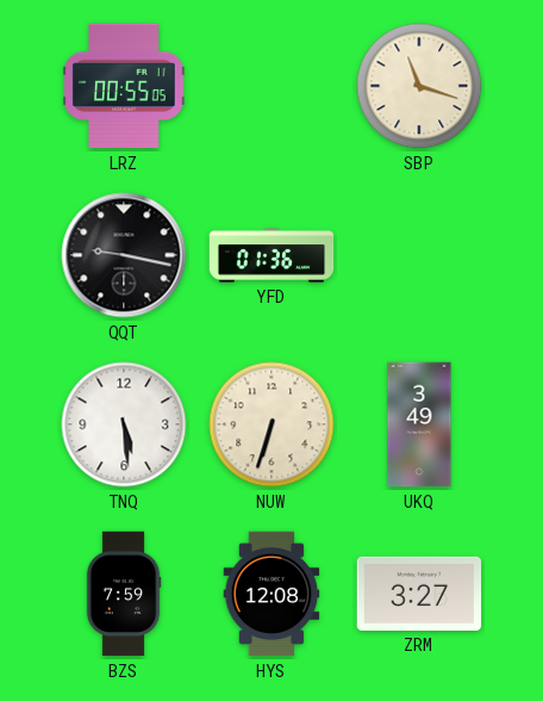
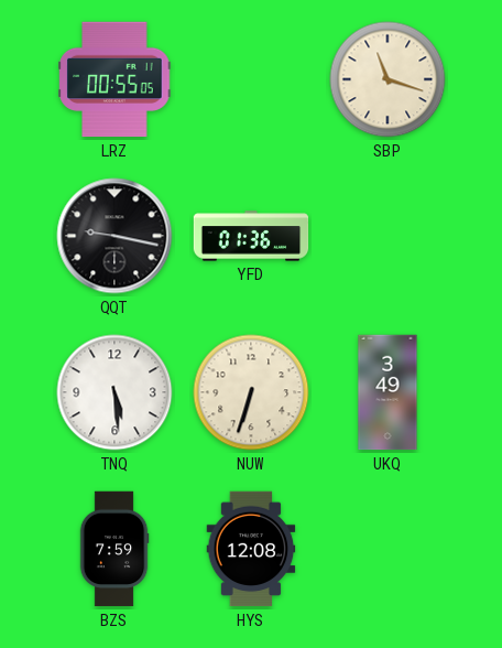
ZRM: 3:27 -> none
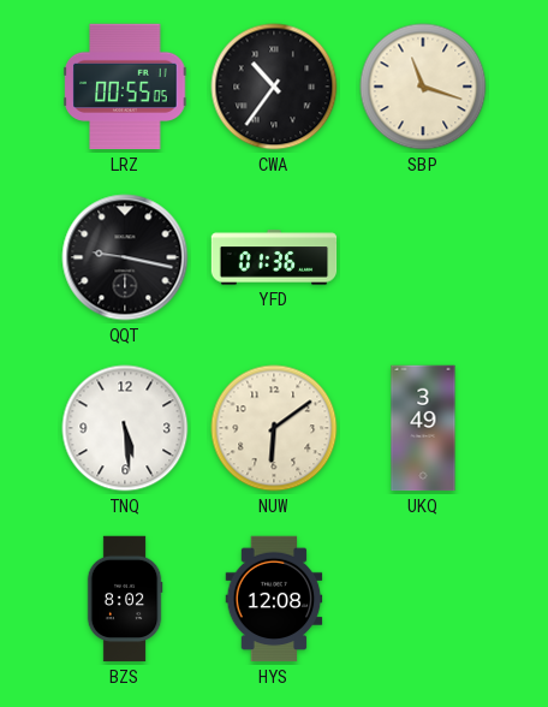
CWA: none -> 10:36
NUW: 6:33 -> 6:09
BZS: 7:59 -> 8:02
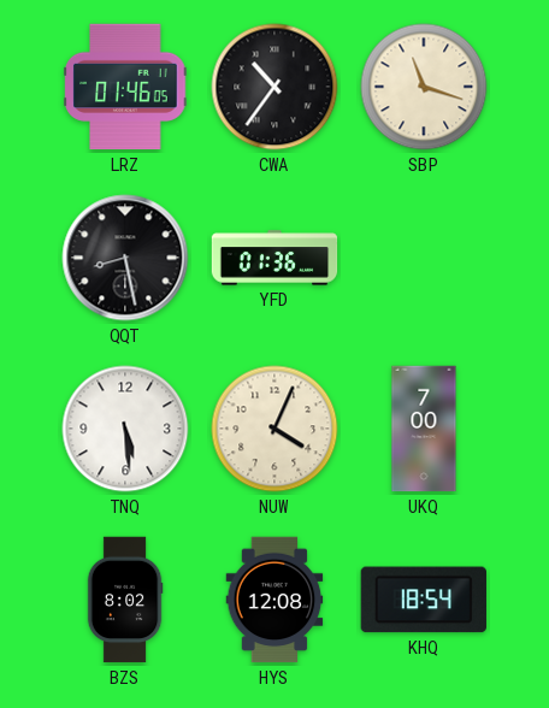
LRZ: 00:55 -> 01:46
QQT: 9:17 -> 8:28
NUW: 6:09 -> 4:04
UKQ: 3:49 -> 7:00
KHQ: none -> 18:54
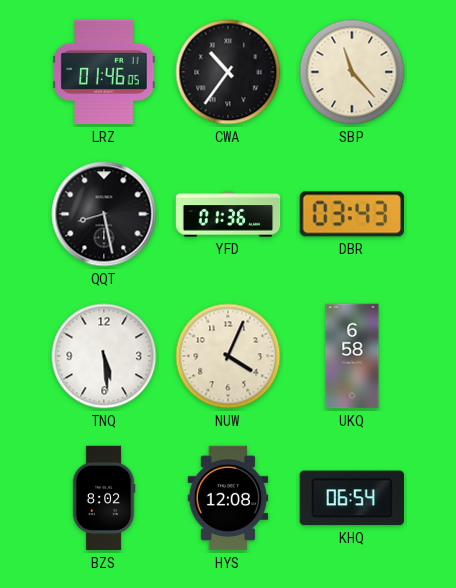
SBP: 11:18 -> 11:23
DBR: none -> 03:43
UKQ: 7:00 -> 6:58
KHQ: 18:54 -> 06:54
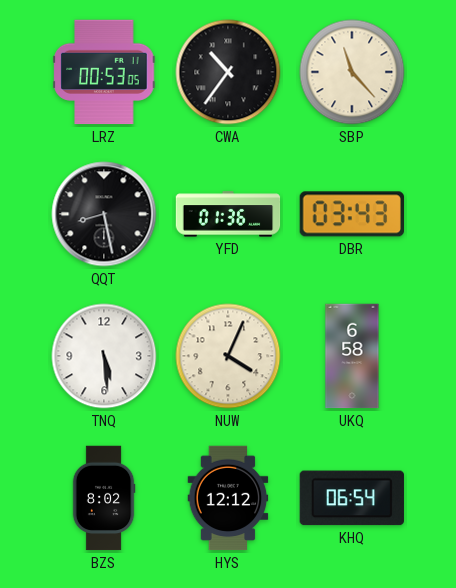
LRZ: 01:46 -> 00:53
HYS: 12:08 -> 12:12
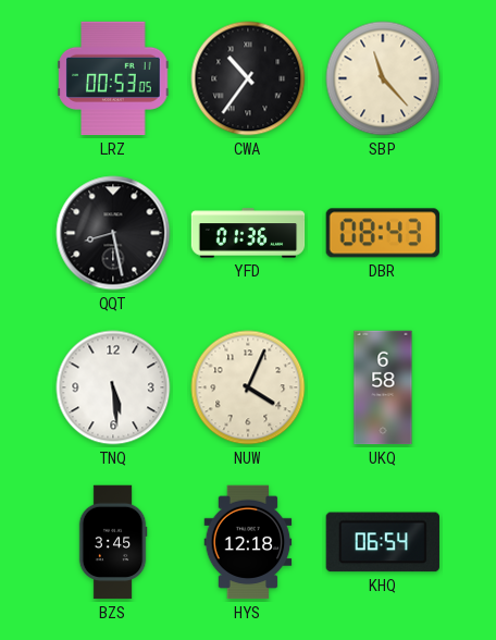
DBR: 03:43 -> 08:43
BZS: 8:02 -> 3:45
HYS: 12:12 -> 12:18
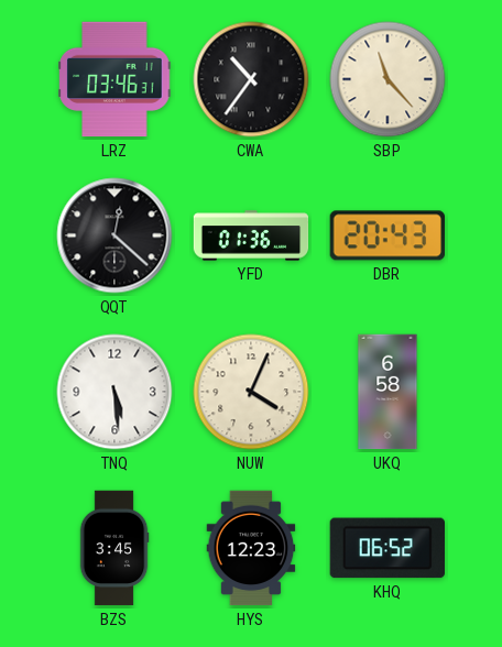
LRZ: 00:53 -> 03:46
QQT: 8:28 -> 12:22
DBR: 08:43 -> 20:43
HYS: 12:18 -> 12:23
KHQ: 06:54 -> 06:52
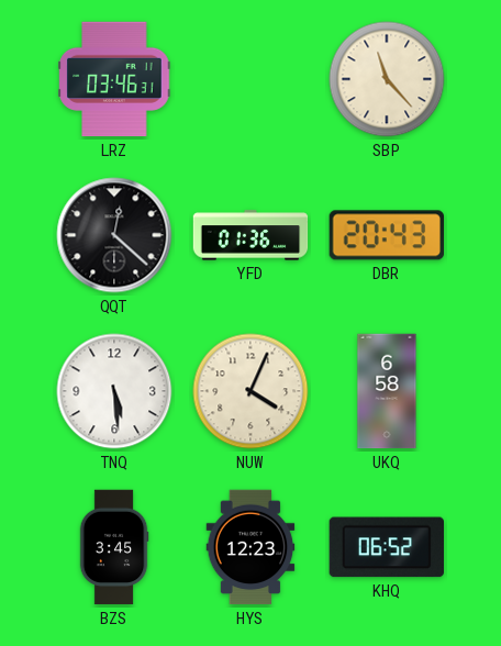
CWA: 10:36 -> none
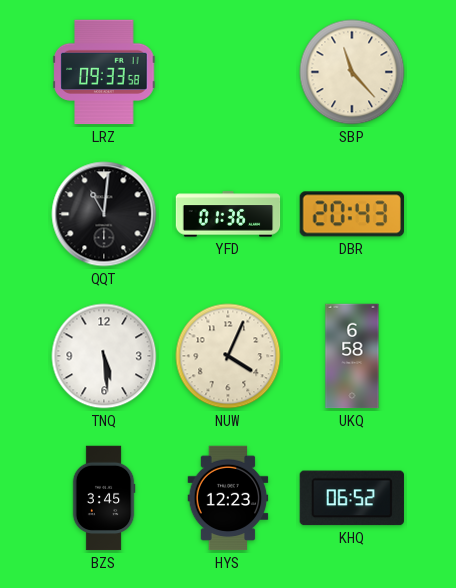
LRZ: 03:46 -> 09:33
QQT: 12:22 -> 11:01
